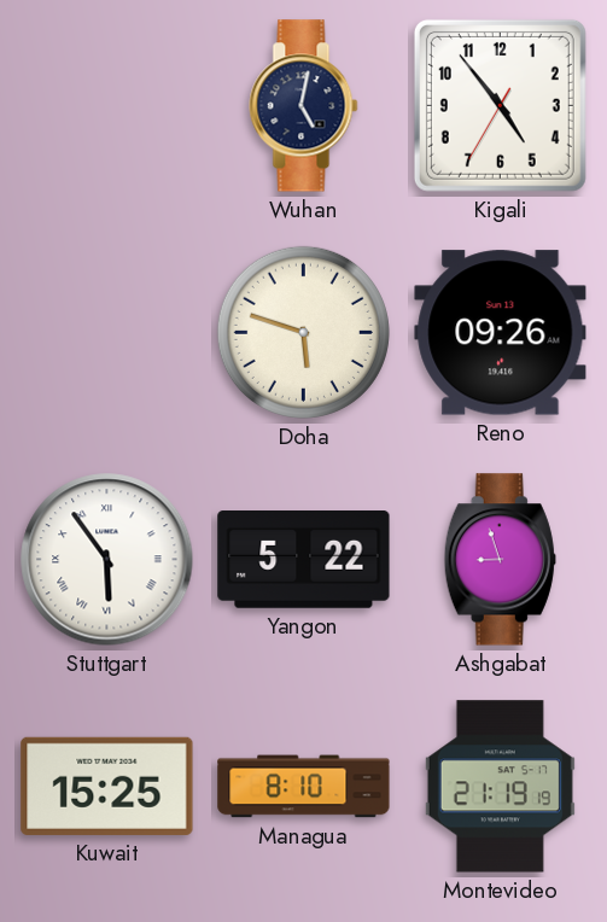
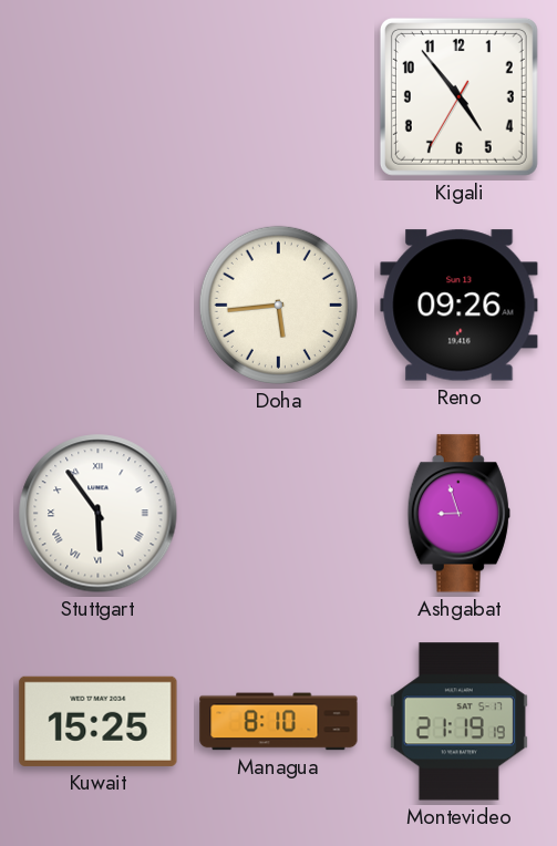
Wuhan: 5:02 -> none
Doha: 5:48 -> 5:44
Yangon: 5:22 -> none
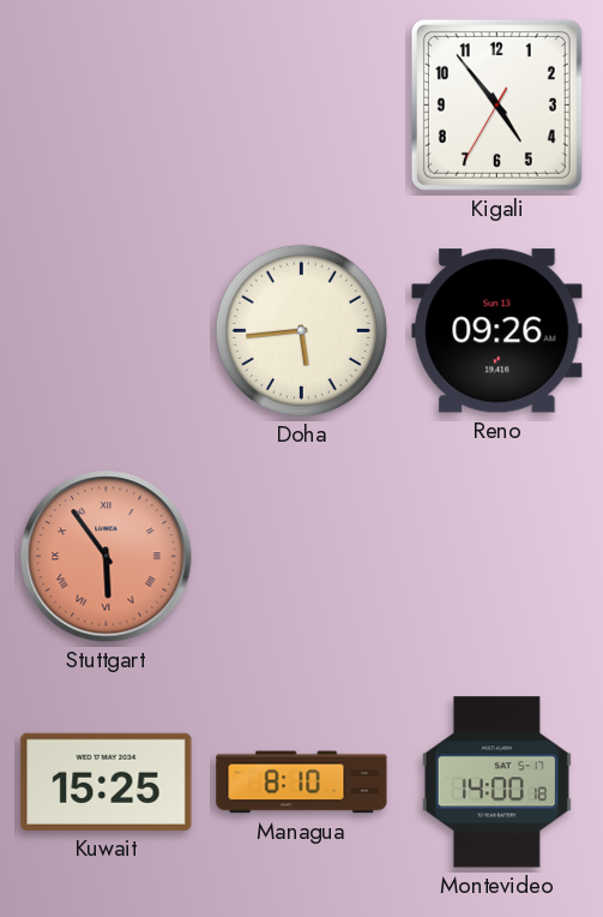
Stuttgart dial: white -> salmon
Ashgabat: 8:57 -> none
Montevideo: 21:19 -> 14:00
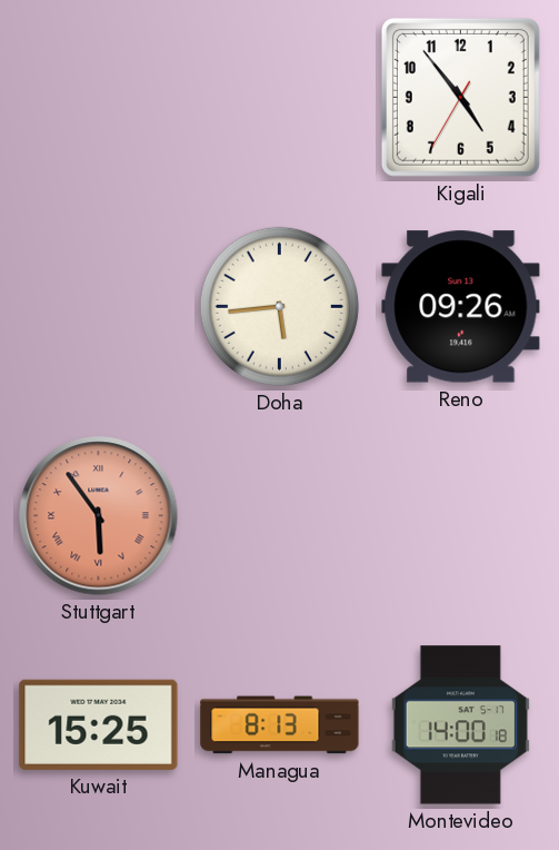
Managua: 8:10 -> 8:13
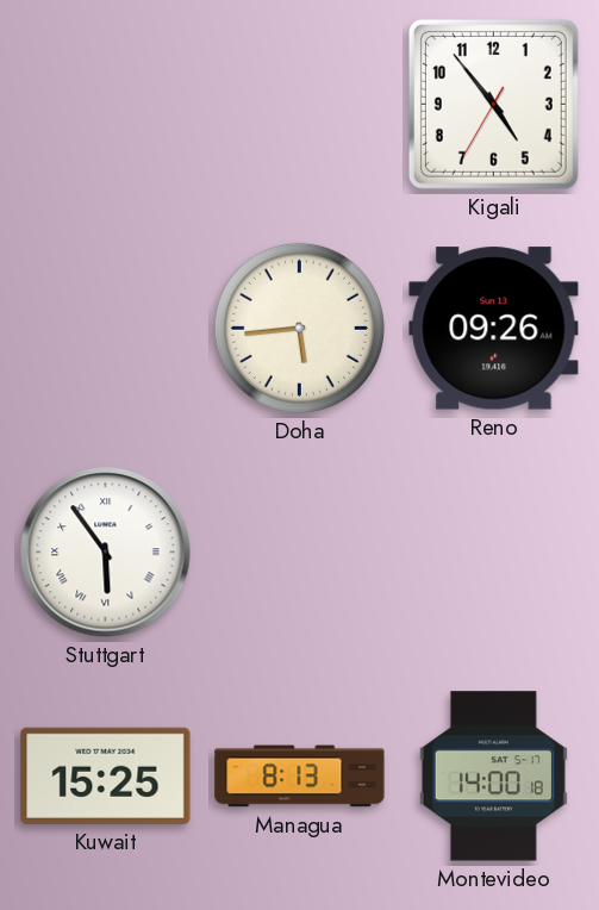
Stuttgart dial: salmon -> white
